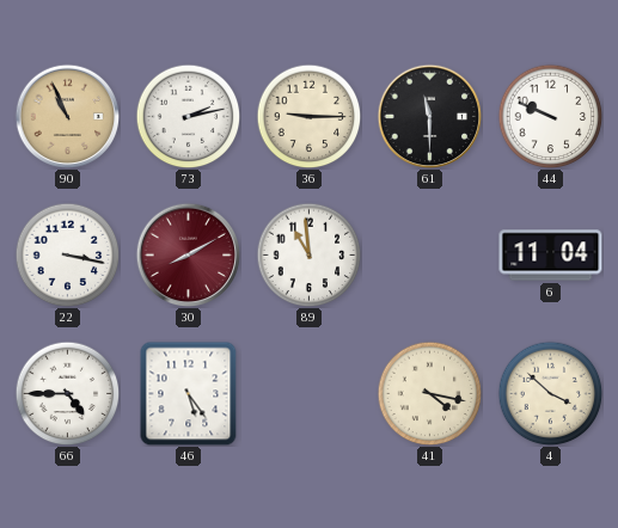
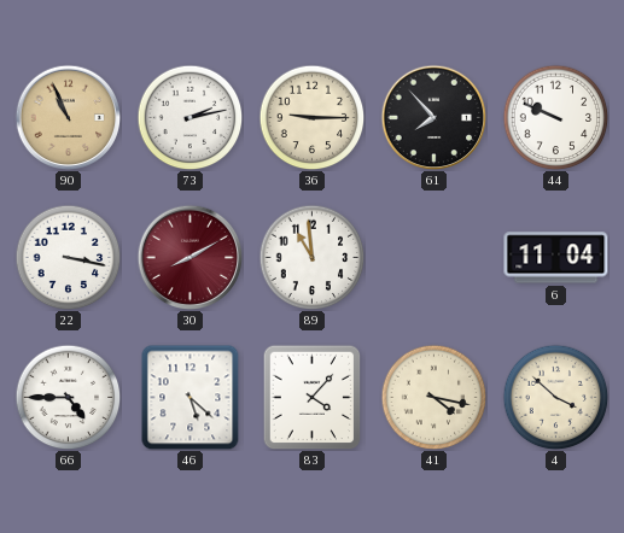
61: 11:30 -> 7:53
46: 5:24 -> 5:22
83: none -> 4:07
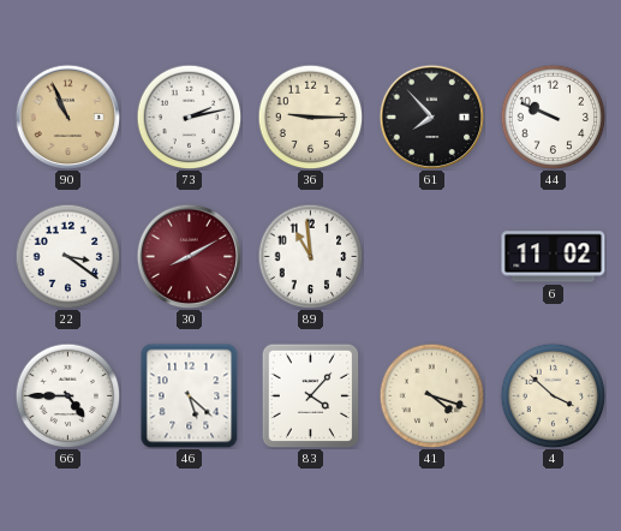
22: 3:17 -> 3:21
6: 11:04 -> 11:02
41: 4:17 -> 4:18
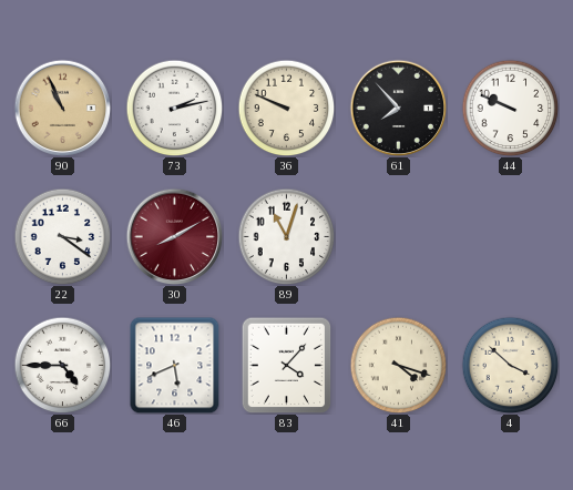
36: 9:15 -> 9:49
89: 10:59 -> 11:03
6: 11:02 -> none
46: 5:22 -> 5:41
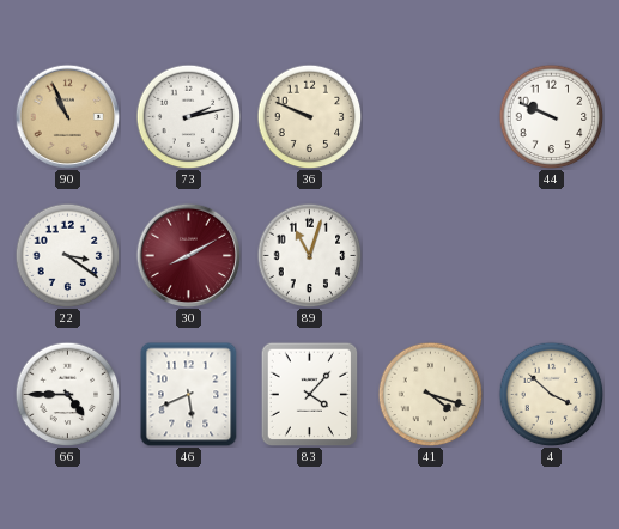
61: 7:53 -> none
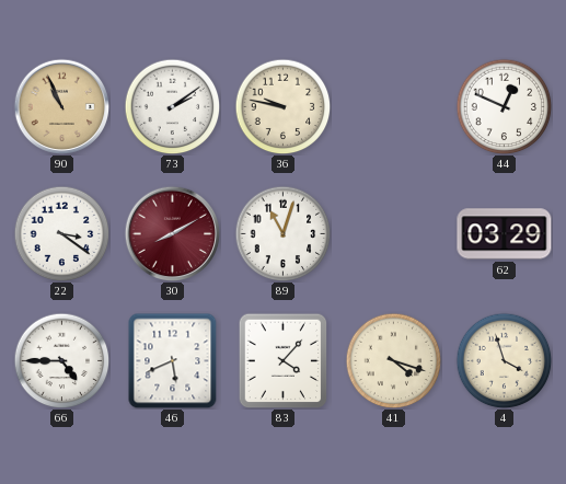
73: 2:13 -> 2:09
36: 9:49 -> 9:47
44: 9:49 -> 12:49
62: none -> 03:29
4: 3:52 -> 3:57
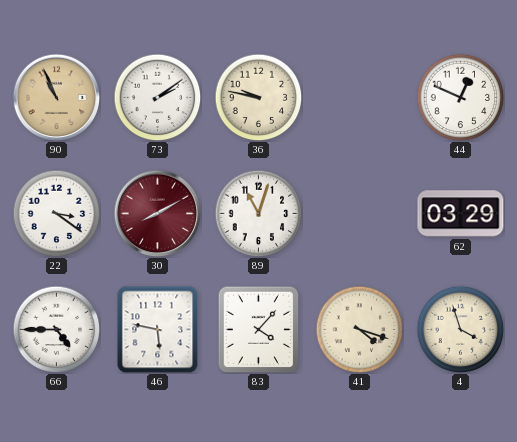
46: 5:41 -> 5:47
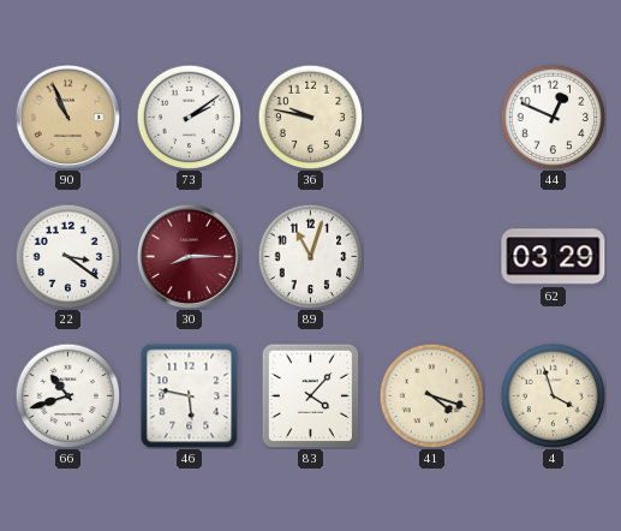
30: 8:10 -> 8:15
66: 4:45 -> 10:42
